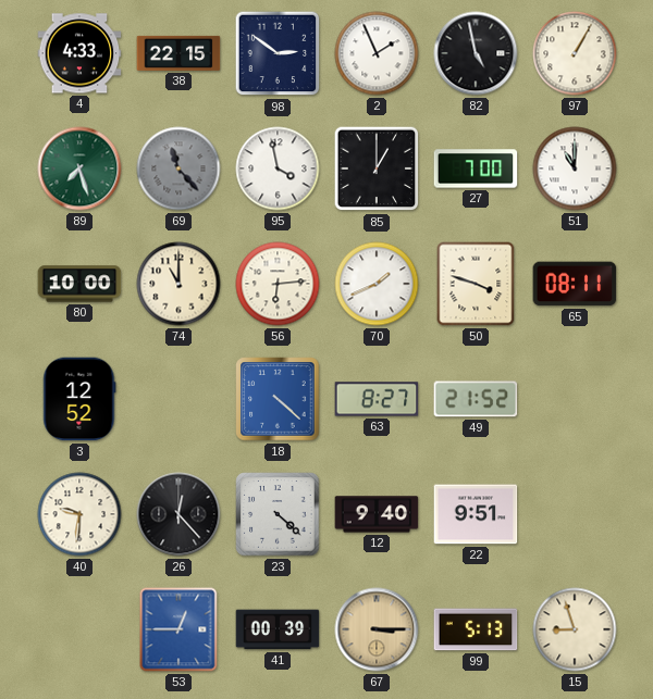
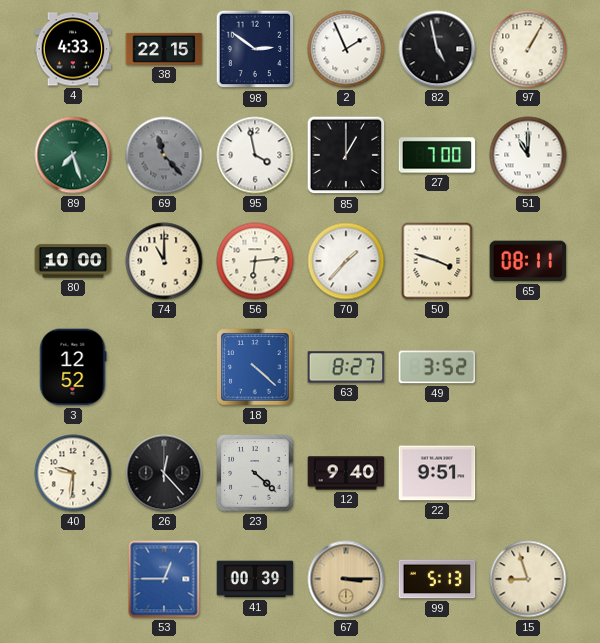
70: 1:41 -> 1:37
49: 21:52 -> 3:52
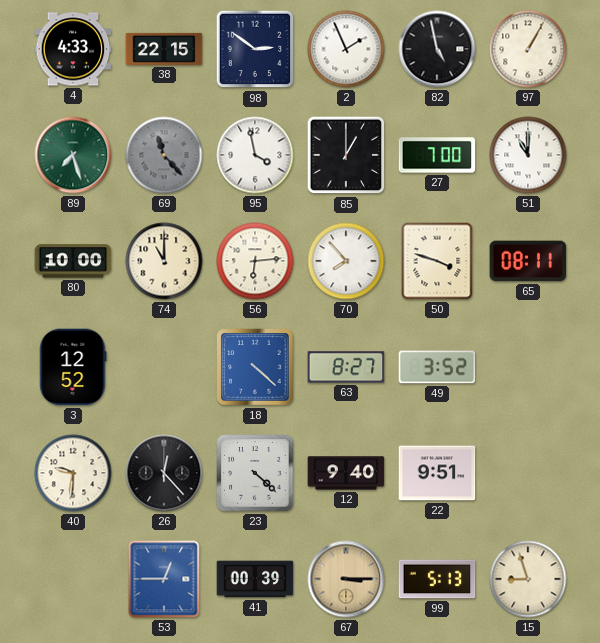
70: 1:37 -> 7:53
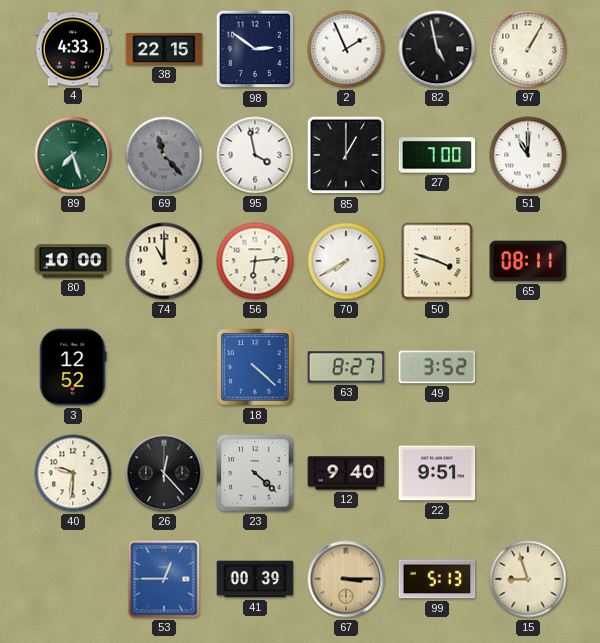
70: 7:53 -> 7:40
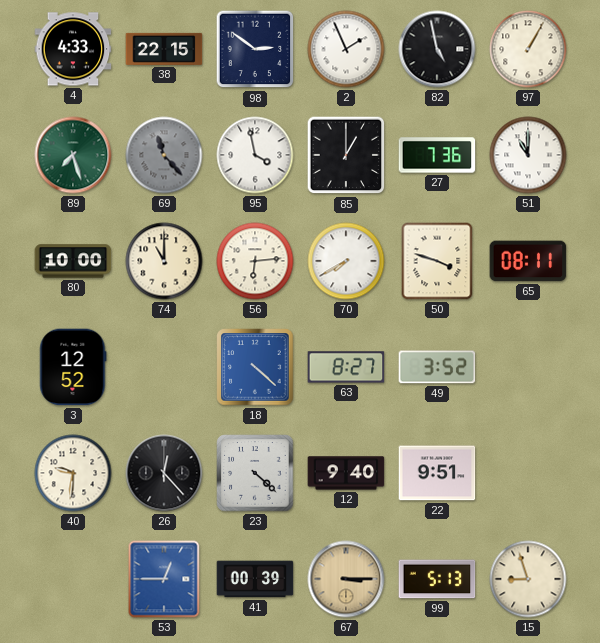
27: 7:00 -> 7:36
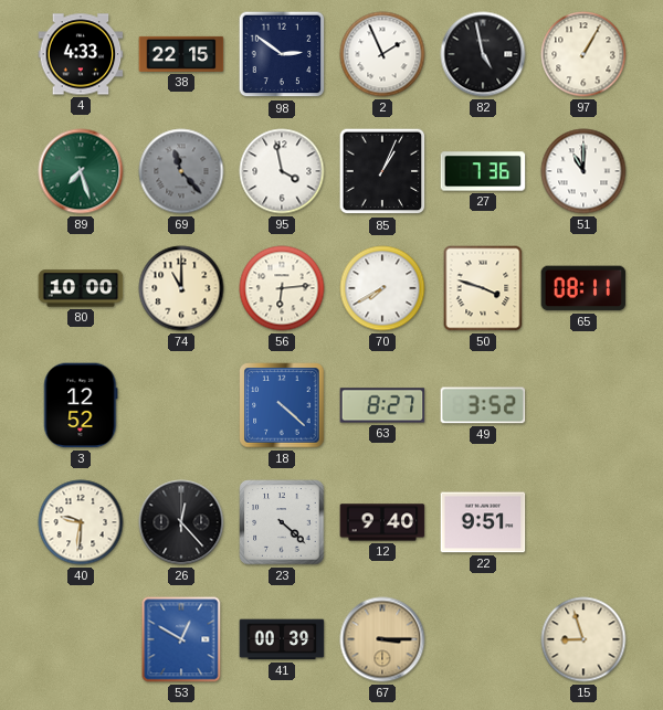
85: 1:00 -> 1:04
53: 12:45 -> 12:50
99: 5:13 -> none
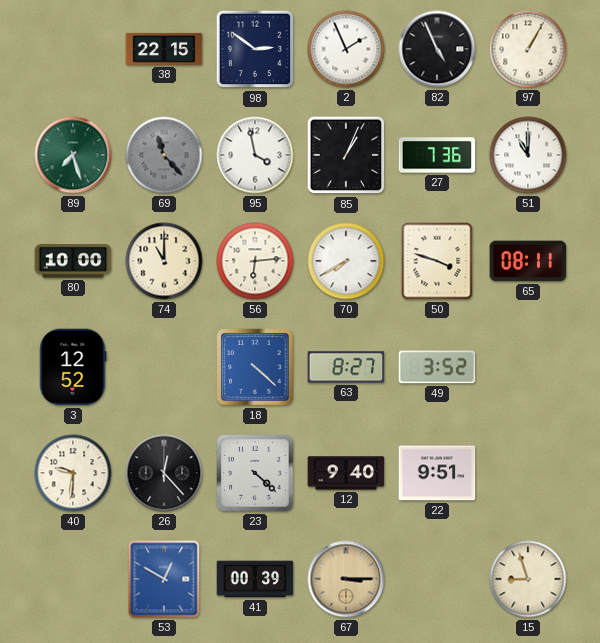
4: 4:33 -> none
82: 4:58 -> 4:56
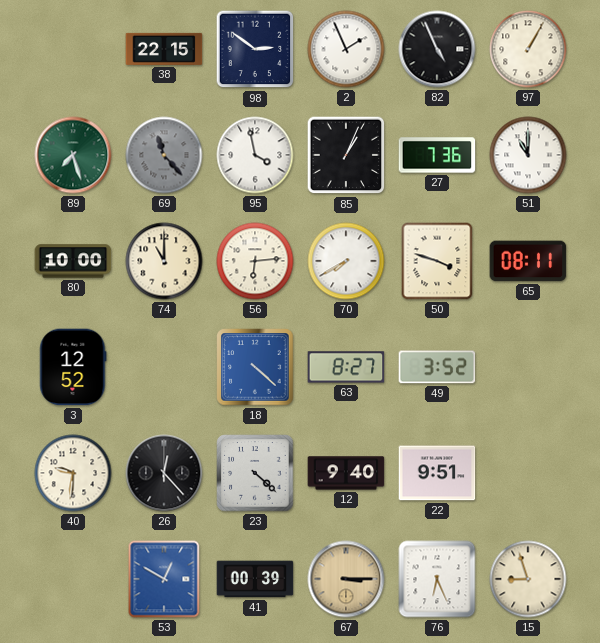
76: none -> 6:26
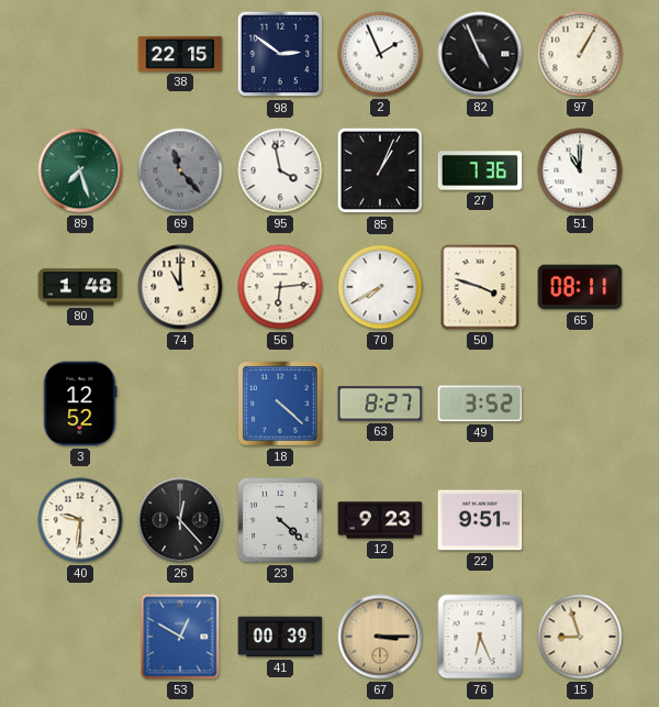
80: 10:00 -> 1:48
12: 9:40 -> 9:23
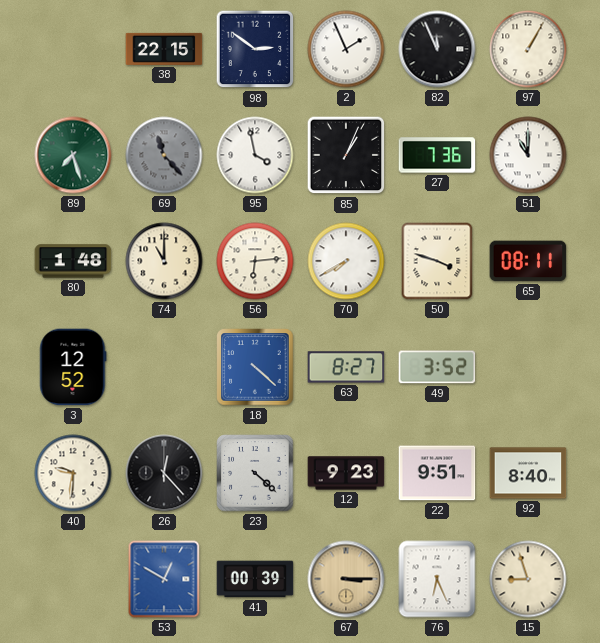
82: 4:56 -> 11:56
92: none -> 8:40
